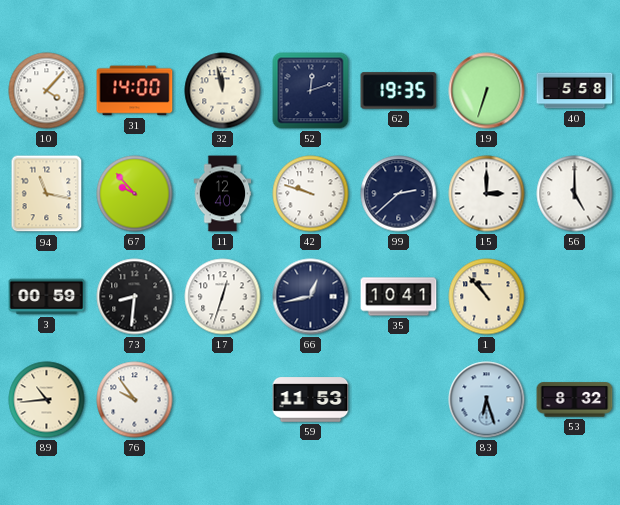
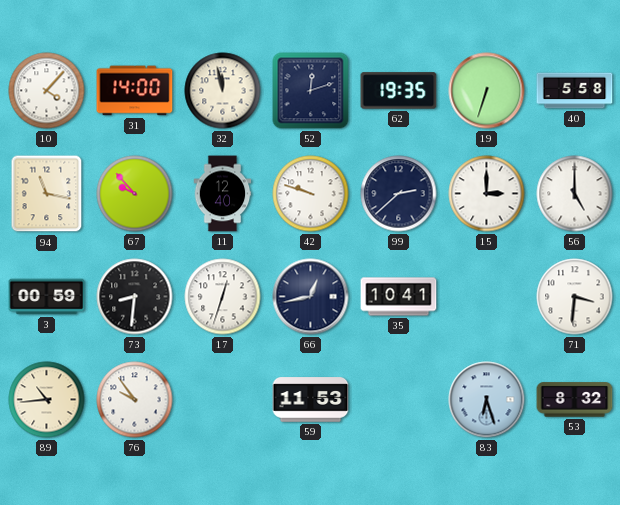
1: 10:53 -> none
71: none -> 3:31
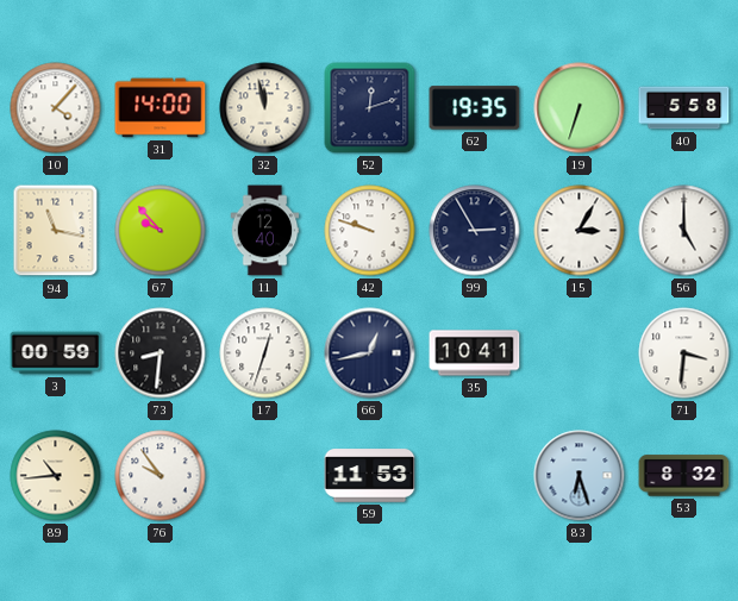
99: 2:38 -> 2:55
15: 3:00 -> 3:05
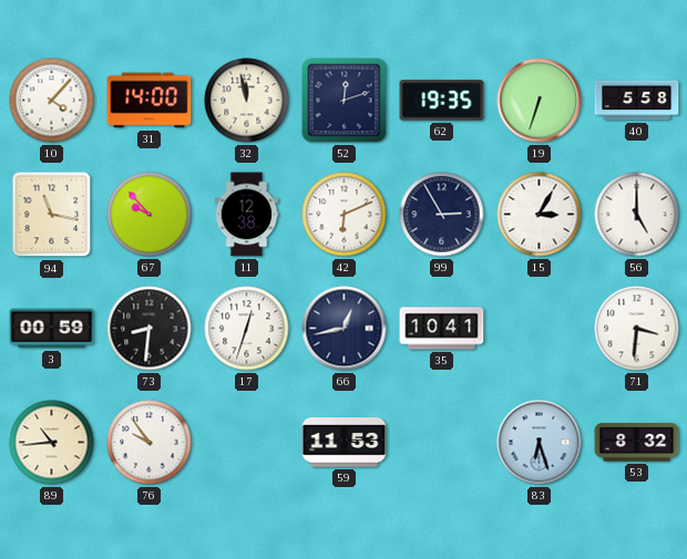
11: 12:40 -> 12:38
42: 9:48 -> 6:11
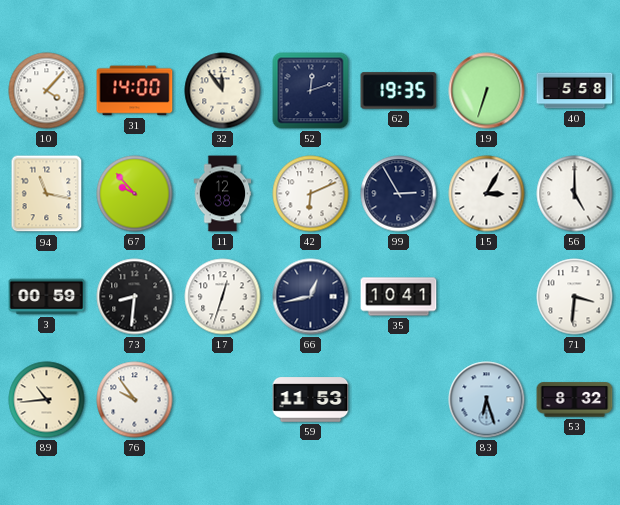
32: 11:58 -> 11:54
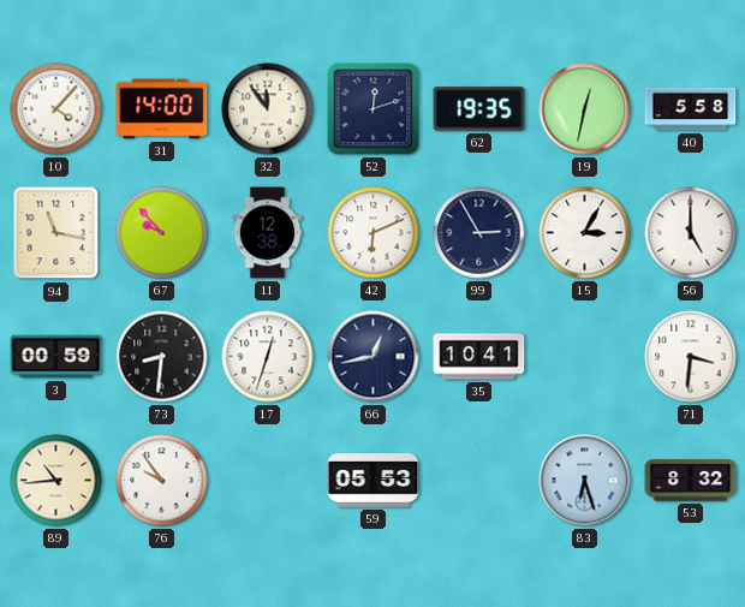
19: 6:33 -> 12:32
59: 11:53 -> 05:53
